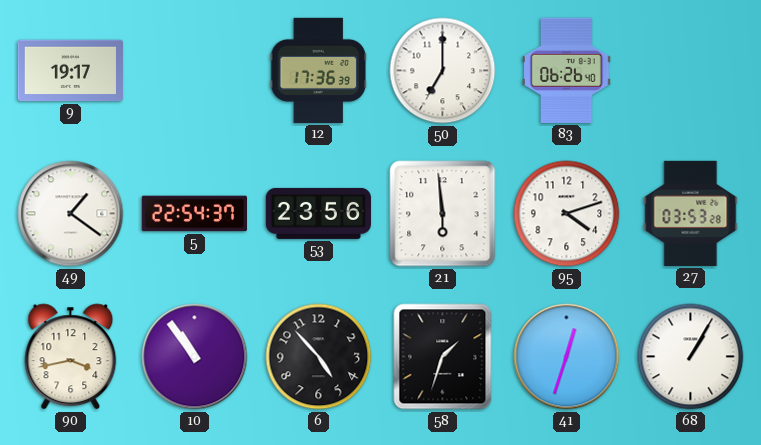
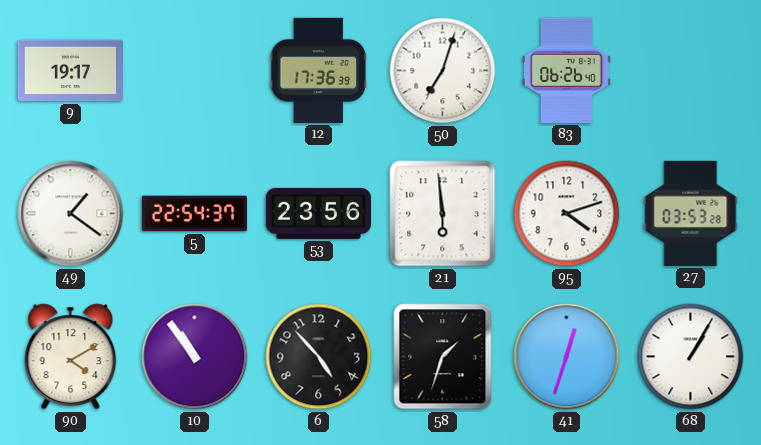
50: 7:00 -> 7:03
90: 3:43 -> 4:10
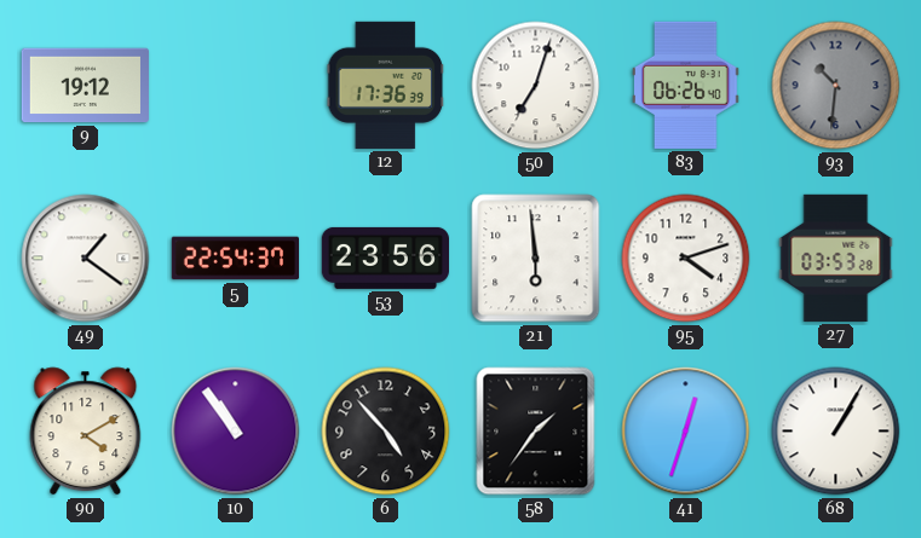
9: 19:17 -> 19:12
93: none -> 10:31
58: 1:33 -> 1:36
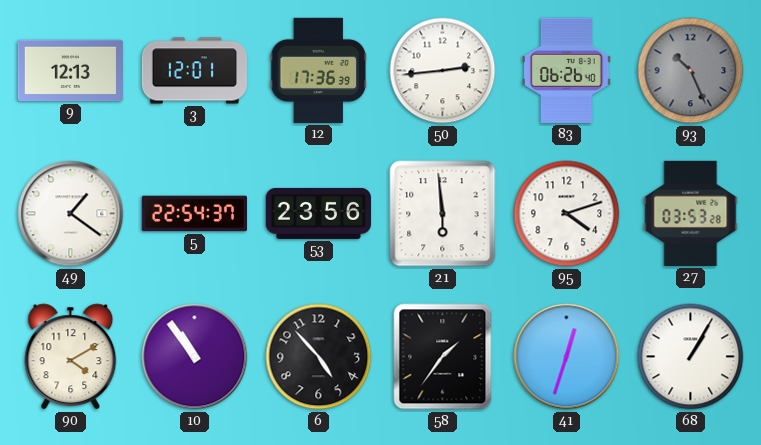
9: 19:12 -> 12:13
3: none -> 12:01
50: 7:03 -> 2:44
93: 10:31 -> 10:26
